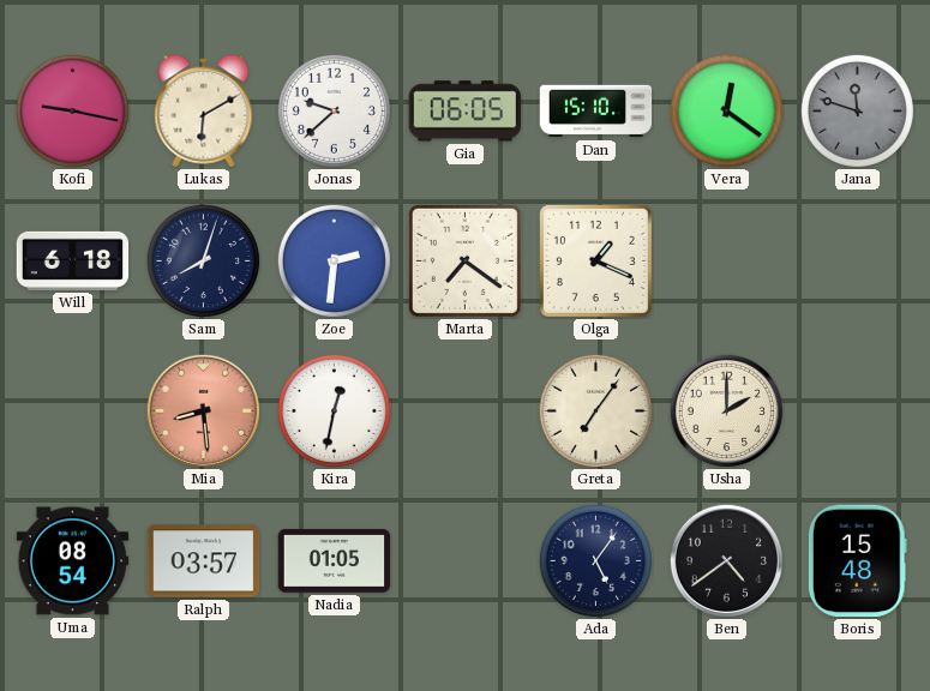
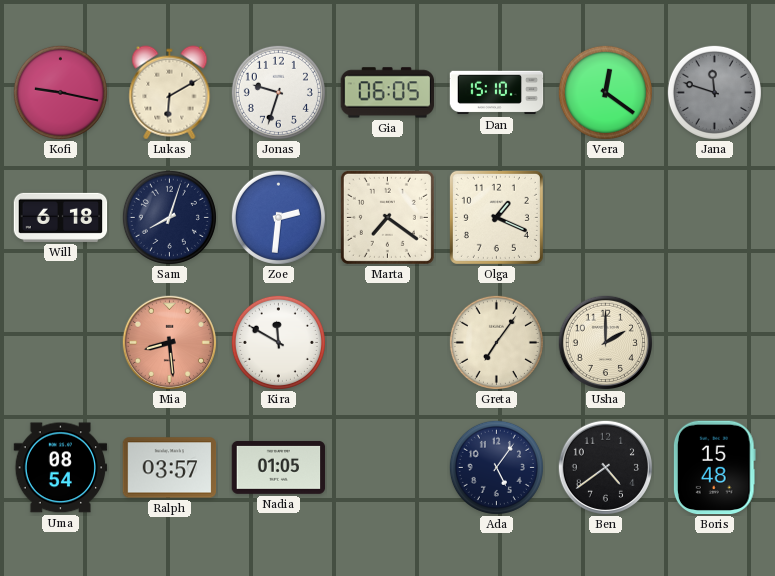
Jonas: 9:38 -> 9:33
Kira: 12:32 -> 11:50
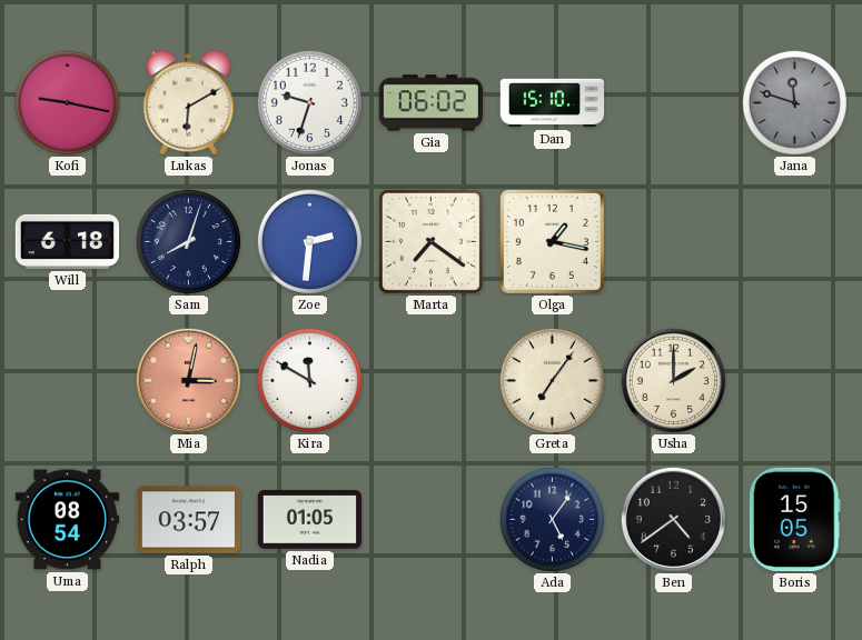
Gia: 06:05 -> 06:02
Vera: 12:21 -> none
Olga: 1:19 -> 1:17
Mia: 8:29 -> 3:02
Boris: 15:48 -> 15:05
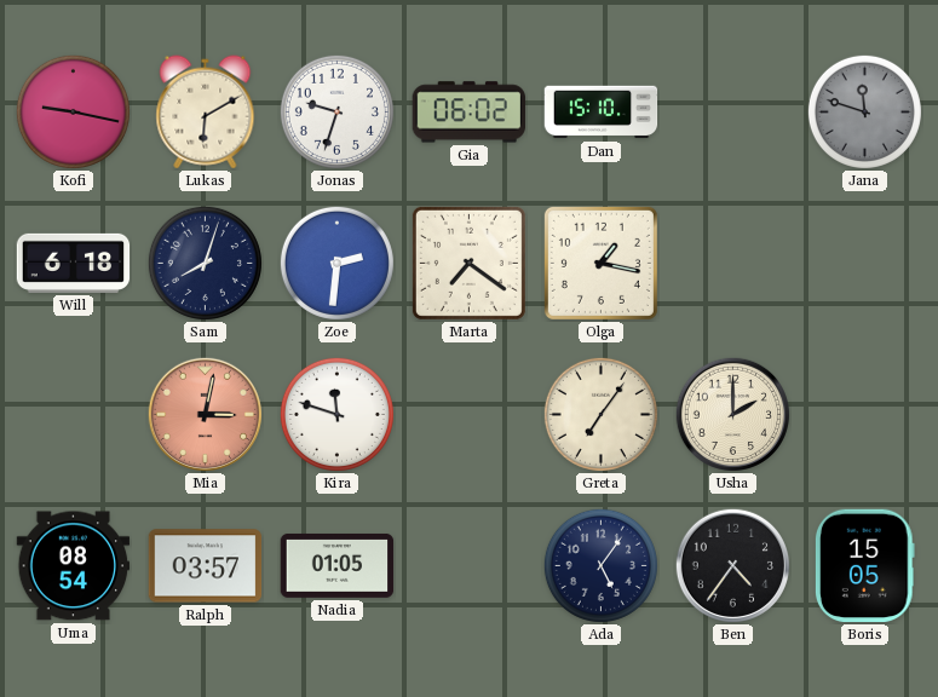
Kira: 11:50 -> 11:48
Ben: 4:39 -> 4:36
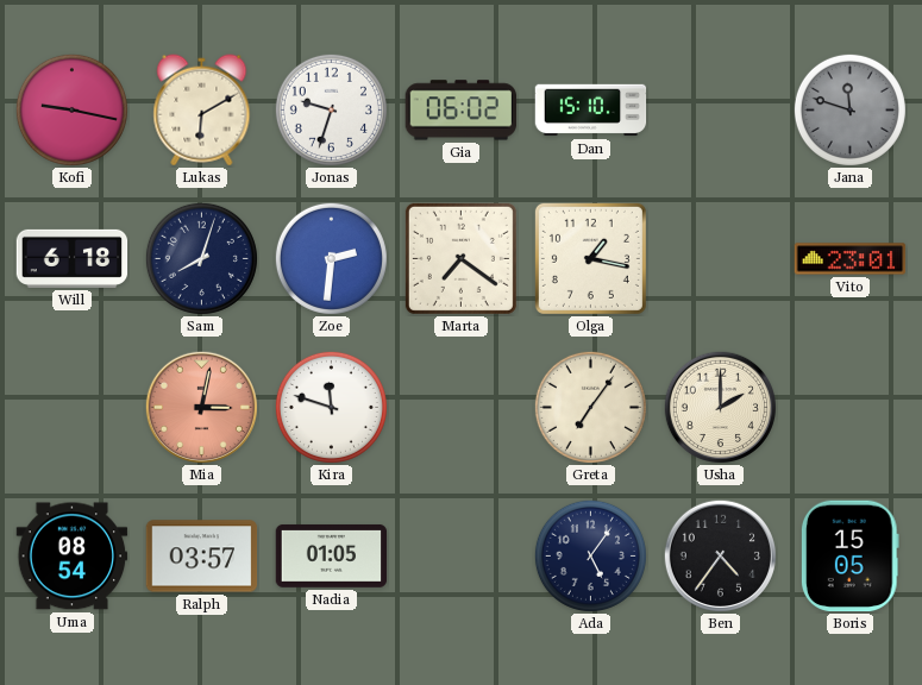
Vito: none -> 23:01
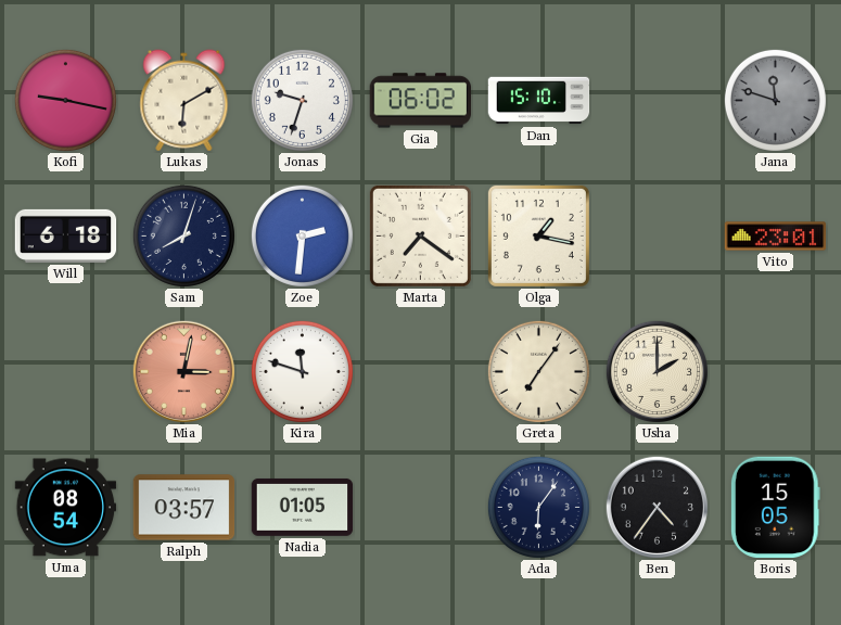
Ada: 5:06 -> 6:06
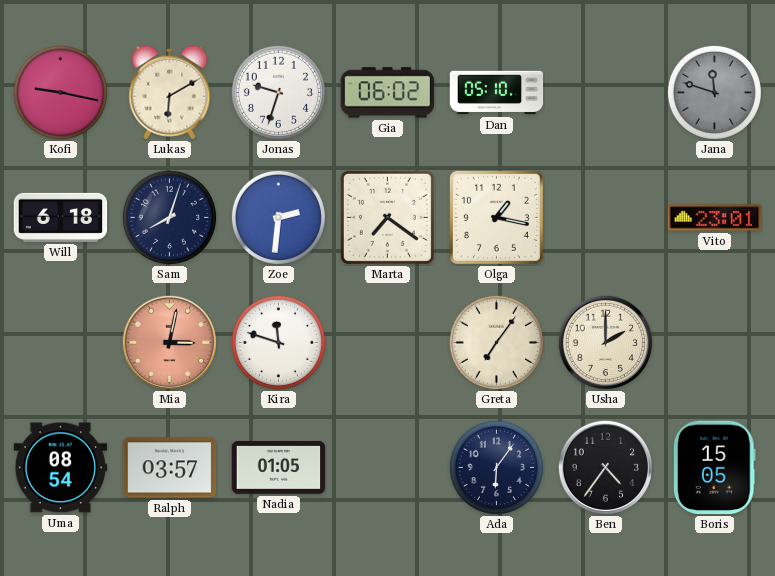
Dan: 15:10 -> 05:10
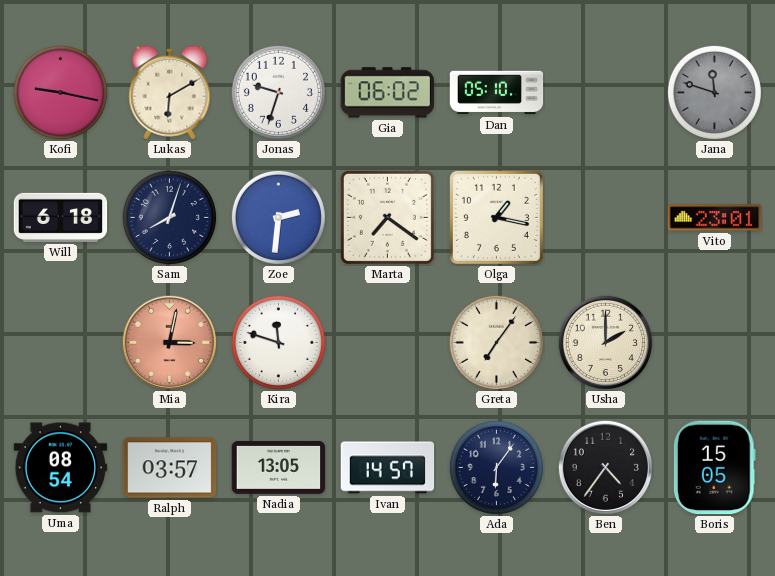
Nadia: 01:05 -> 13:05
Ivan: none -> 14:57
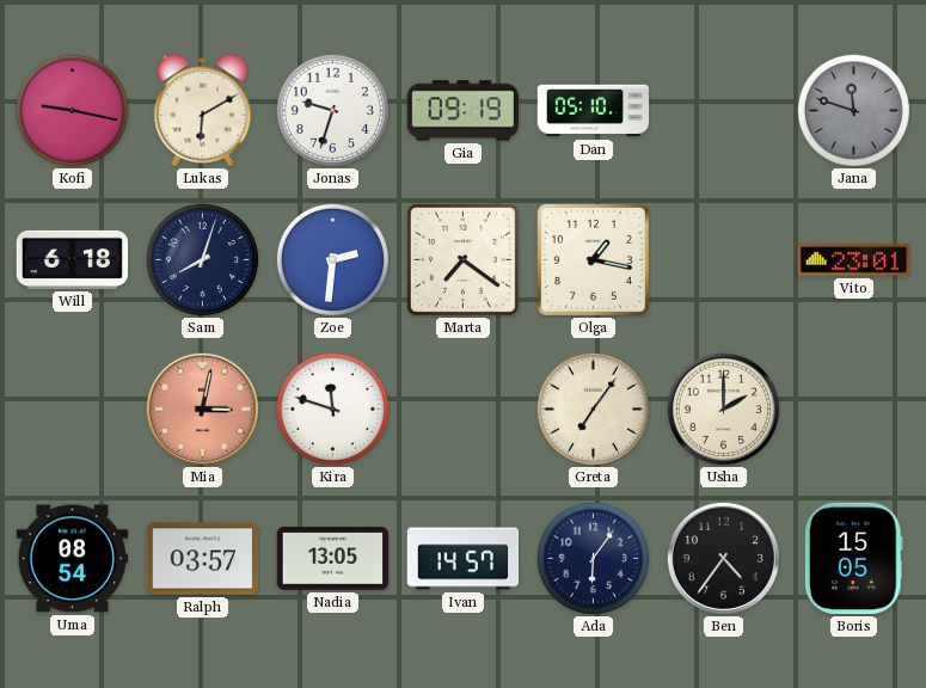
Gia: 06:02 -> 09:19
